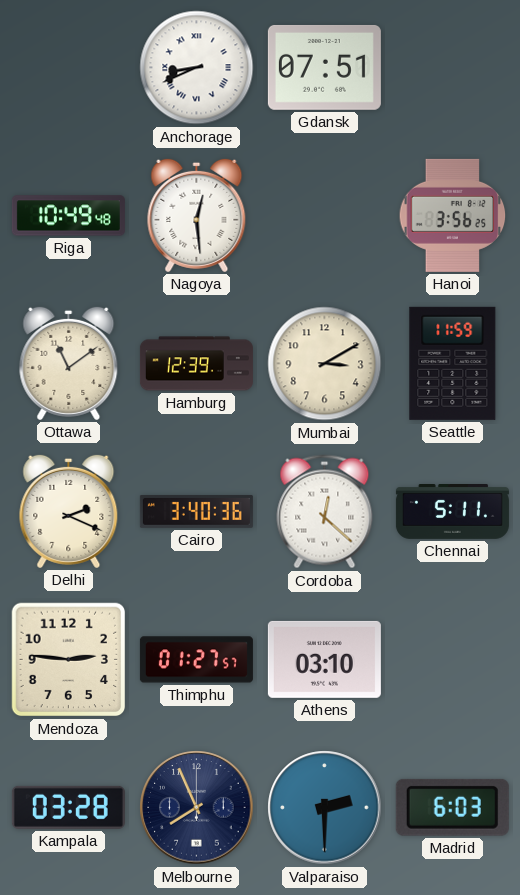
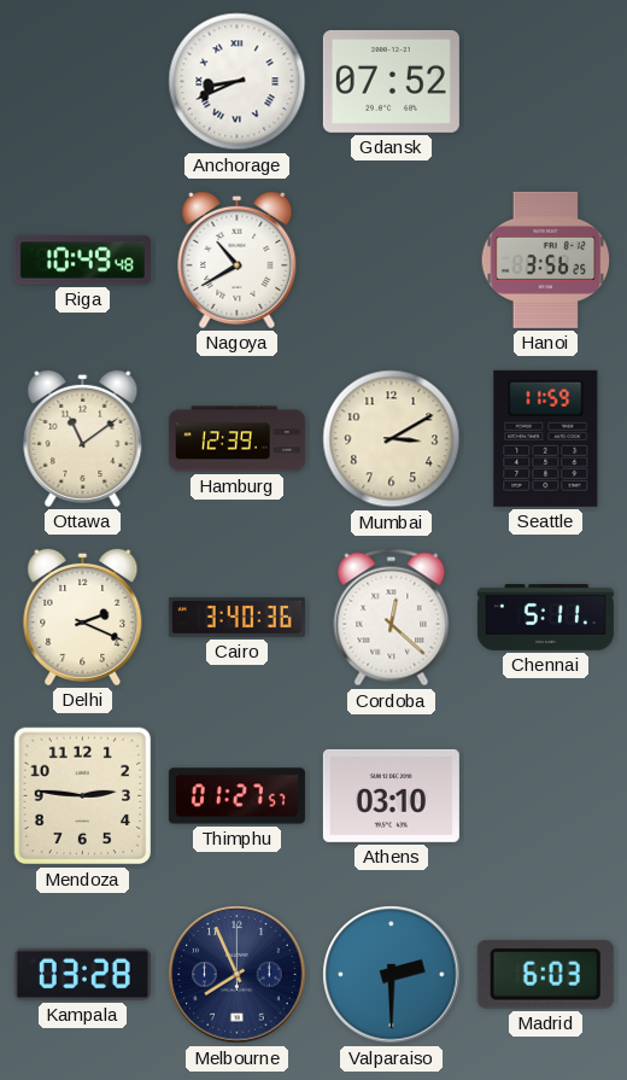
Gdansk: 07:51 -> 07:52
Nagoya: 12:29 -> 10:40
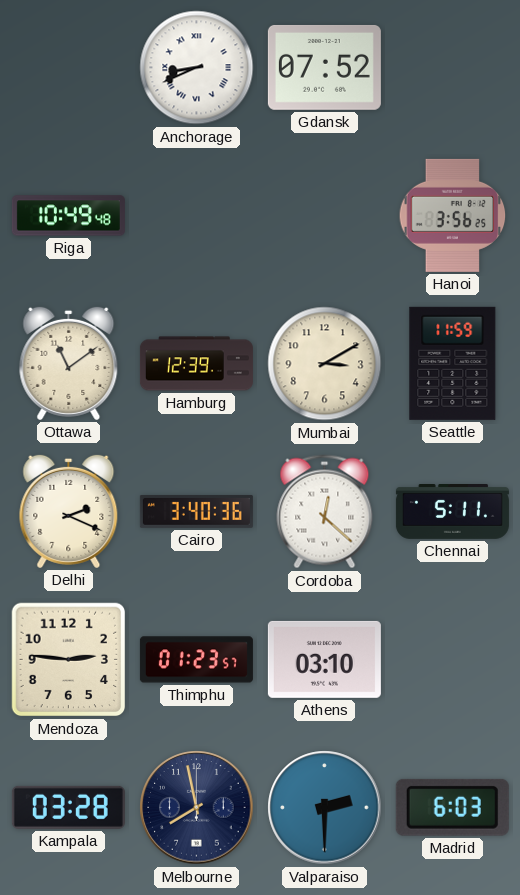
Nagoya: 10:40 -> none
Thimphu: 01:27 -> 01:23
Melbourne: 7:56 -> 7:58
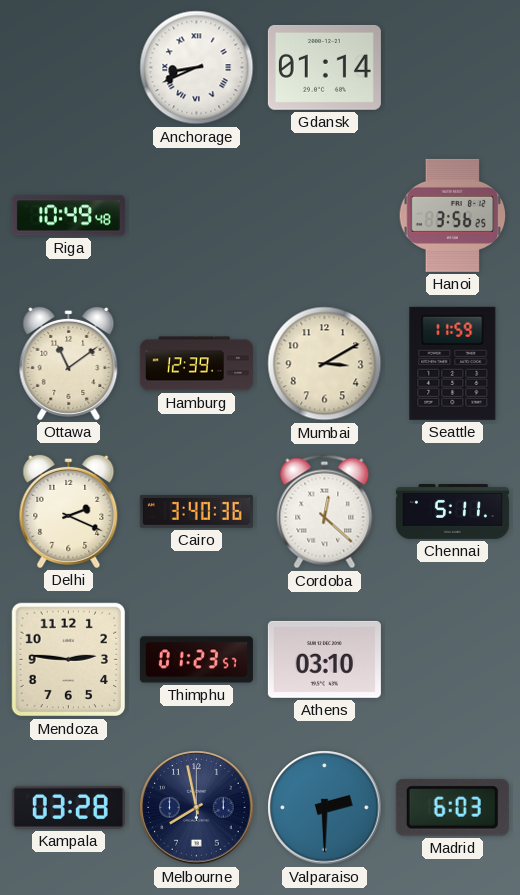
Gdansk: 07:52 -> 01:14
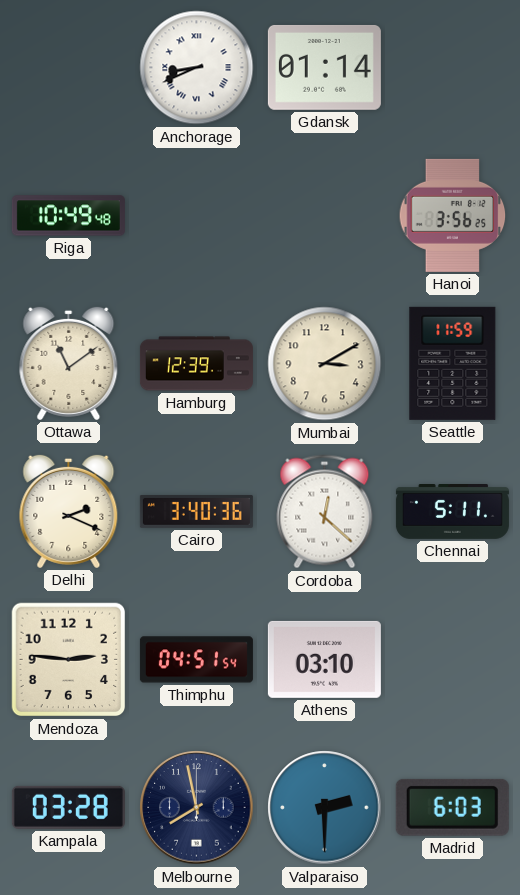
Thimphu: 01:23 -> 04:51
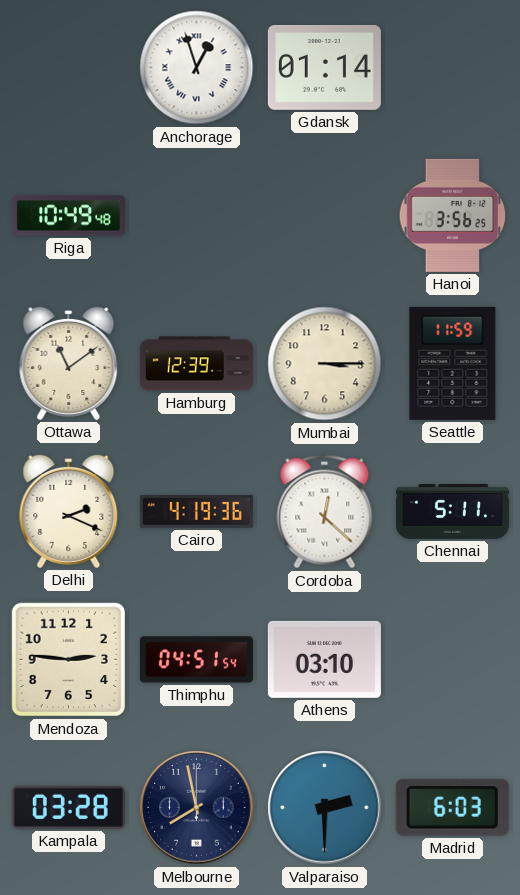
Anchorage: 8:41 -> 12:57
Mumbai: 3:10 -> 3:15
Cairo: 3:40 -> 4:19
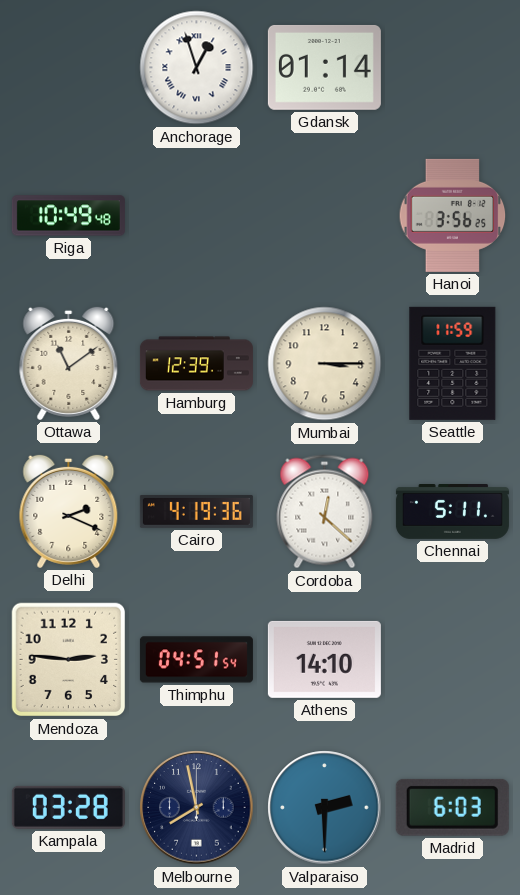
Athens: 03:10 -> 14:10
